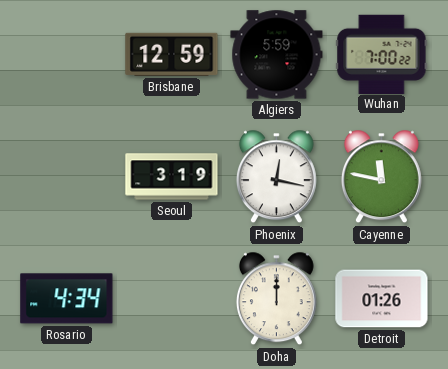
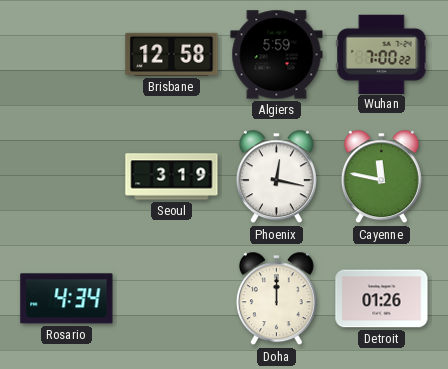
Brisbane: 12:59 -> 12:58
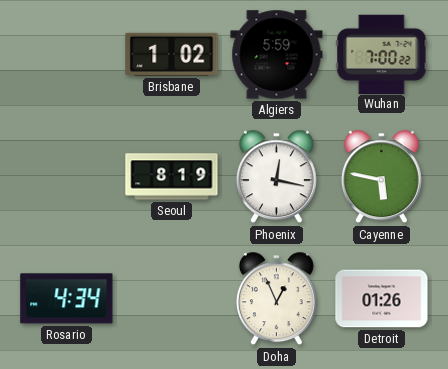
Brisbane: 12:58 -> 1:02
Seoul: 3:19 -> 8:19
Cayenne: 11:47 -> 5:47
Doha: 12:00 -> 12:56
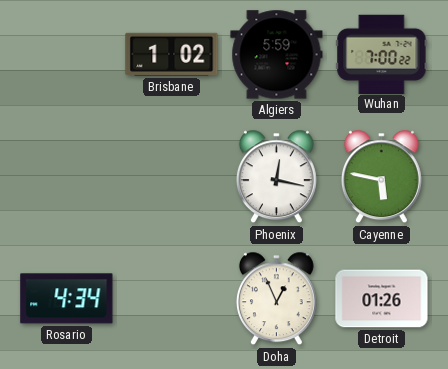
Seoul: 8:19 -> none
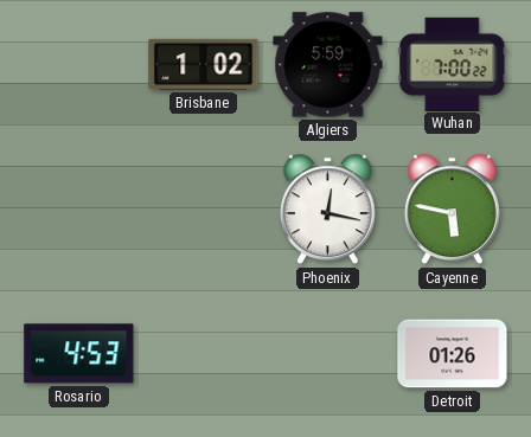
Rosario: 4:34 -> 4:53
Doha: 12:56 -> none
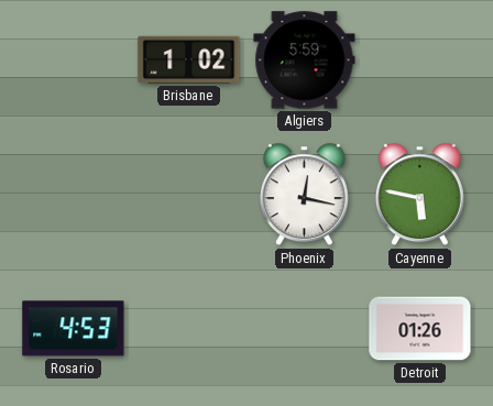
Wuhan: 7:00 -> none
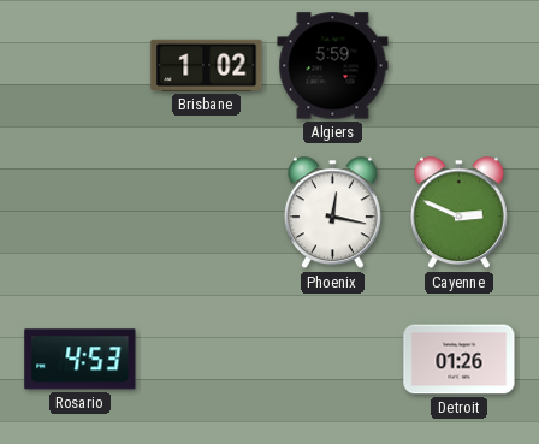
Cayenne: 5:47 -> 2:49
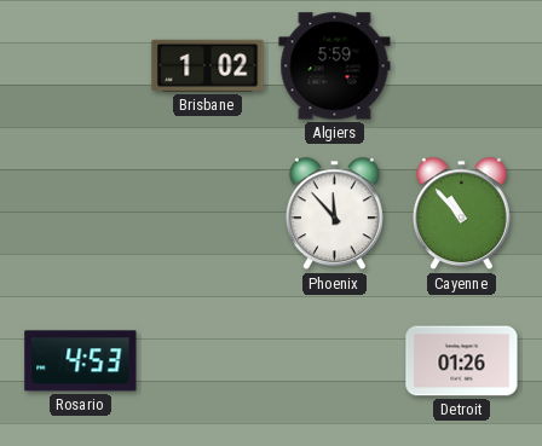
Phoenix: 12:17 -> 11:53
Cayenne: 2:49 -> 10:53
